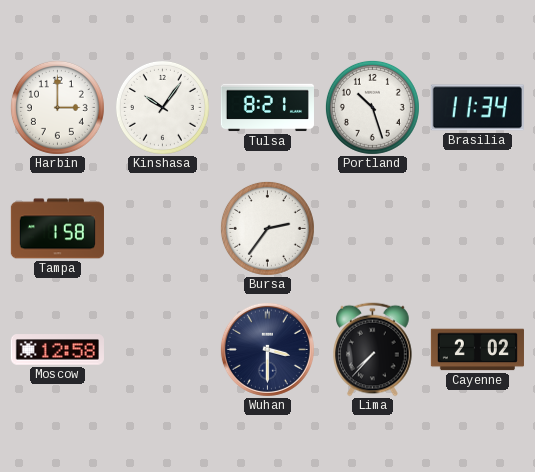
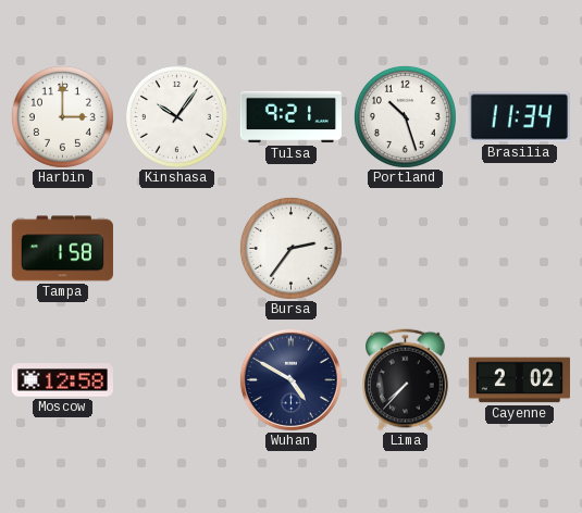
Tulsa: 8:21 -> 9:21
Wuhan: 3:30 -> 4:50
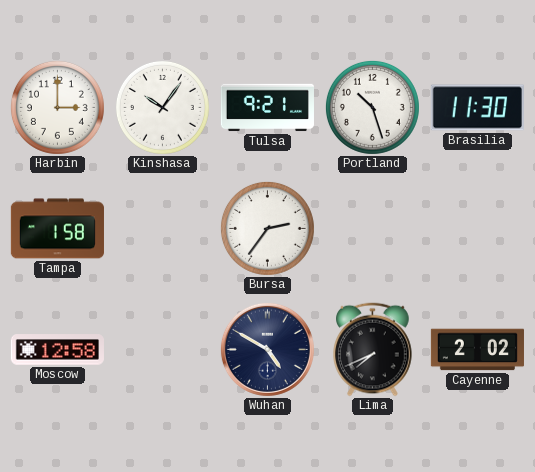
Brasilia: 11:34 -> 11:30
Lima: 7:37 -> 7:41
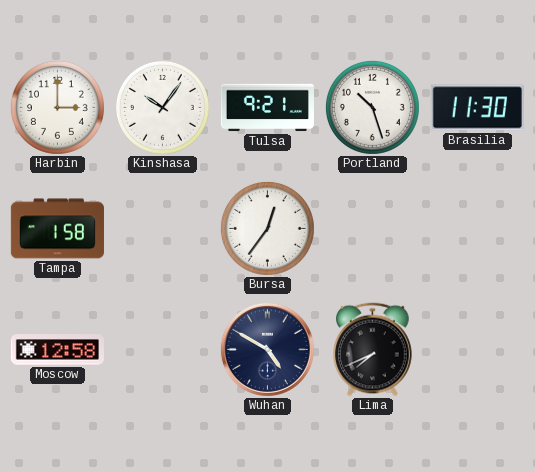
Bursa: 2:36 -> 12:36
Cayenne: 2:02 -> none
